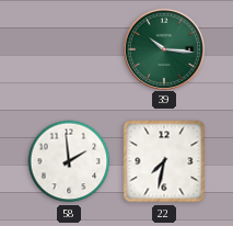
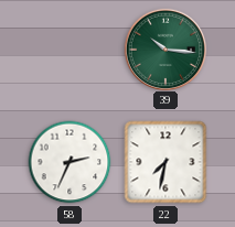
58: 1:59 -> 2:34
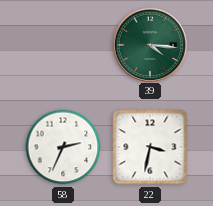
39: 10:16 -> 4:16
22: 7:32 -> 3:32
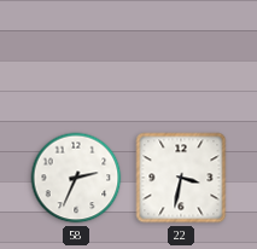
39: 4:16 -> none
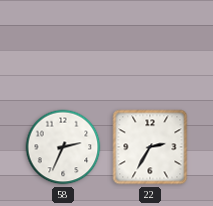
22: 3:32 -> 2:35
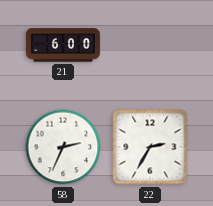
21: none -> 6:00
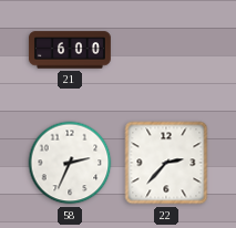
22: 2:35 -> 2:37
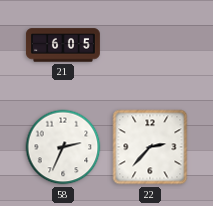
21: 6:00 -> 6:05
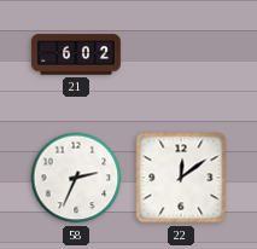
21: 6:05 -> 6:02
22: 2:37 -> 12:09
